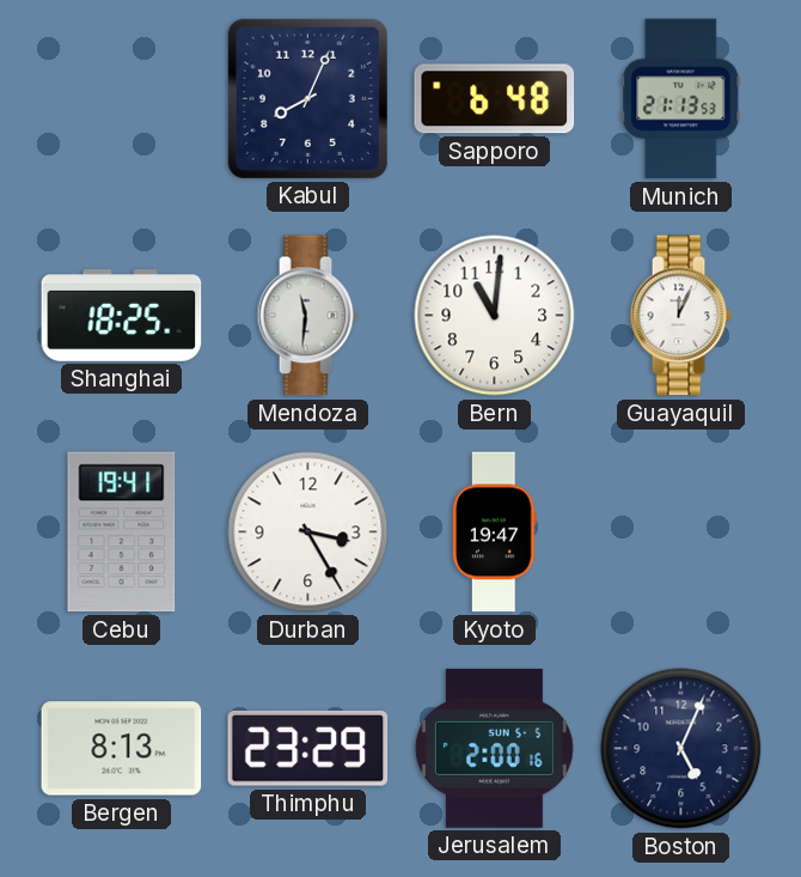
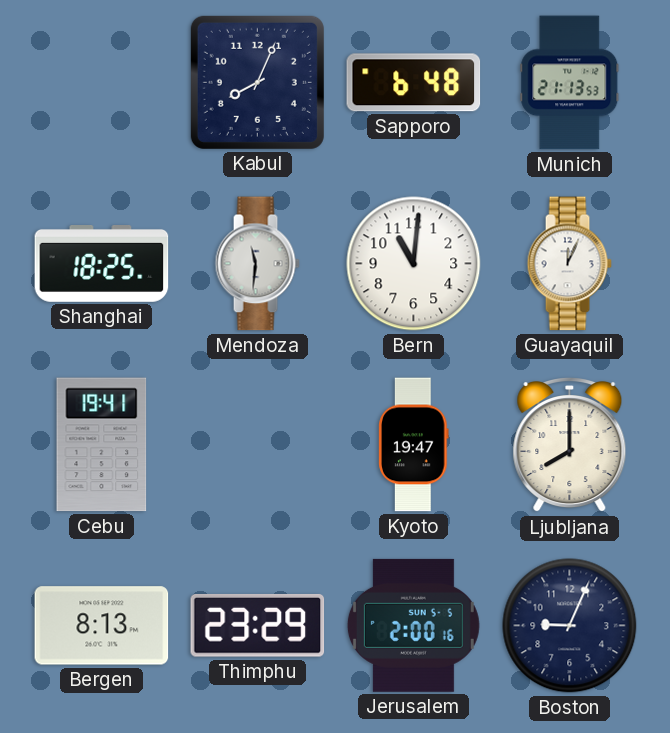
Durban: 3:25 -> none
Ljubljana: none -> 8:00
Boston: 5:04 -> 9:04
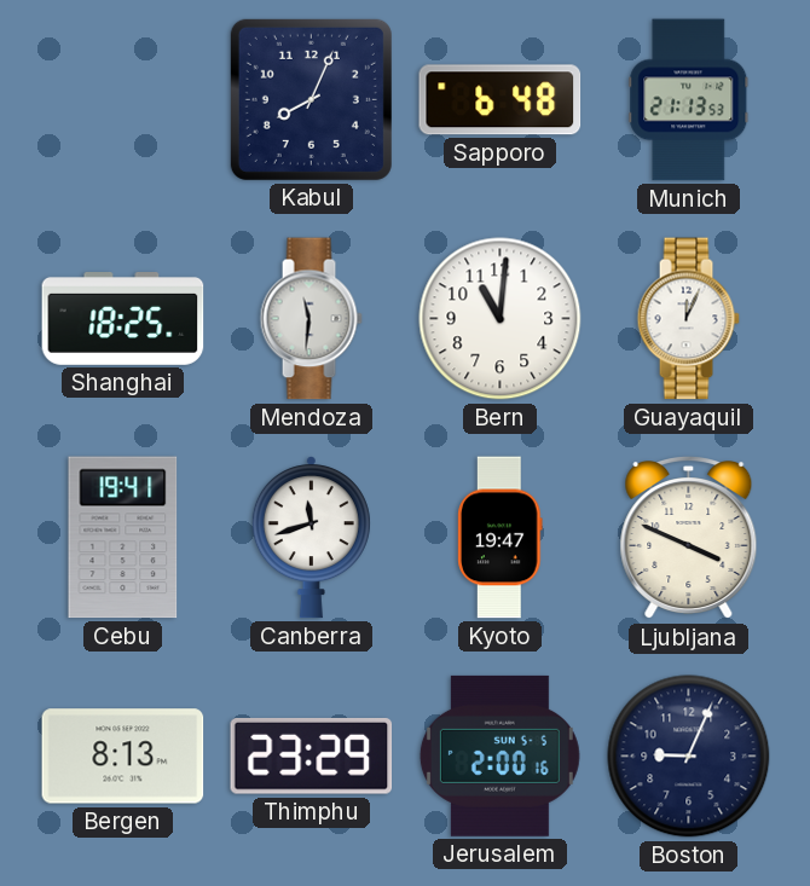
Canberra: none -> 11:42
Ljubljana: 8:00 -> 3:49
